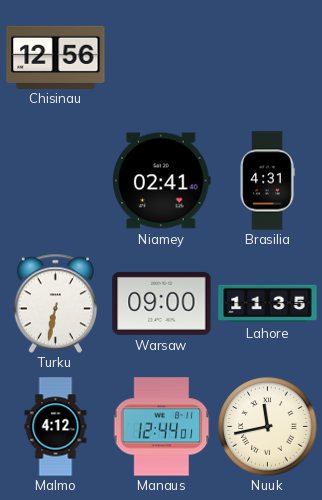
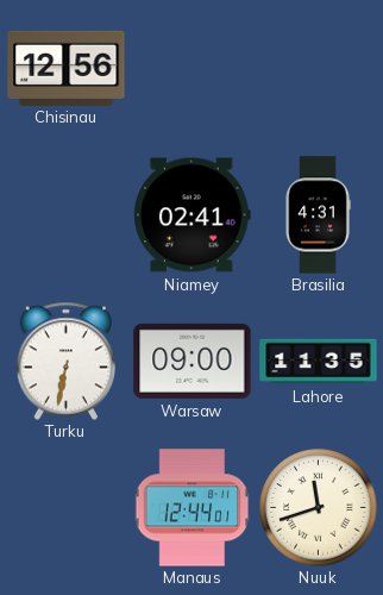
Malmo: 4:12 -> none
Nuuk: 11:43 -> 11:42
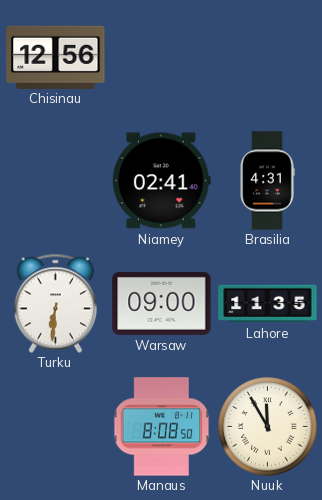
Turku: 6:32 -> 6:31
Manaus: 12:44 -> 8:08
Nuuk: 11:42 -> 11:55
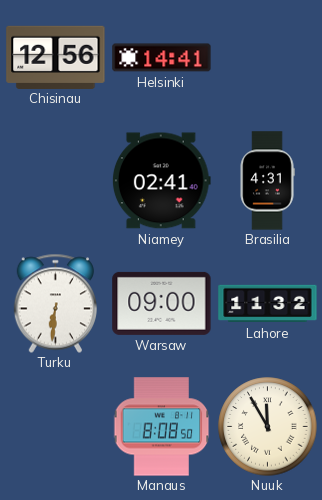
Helsinki: none -> 14:41
Lahore: 11:35 -> 11:32
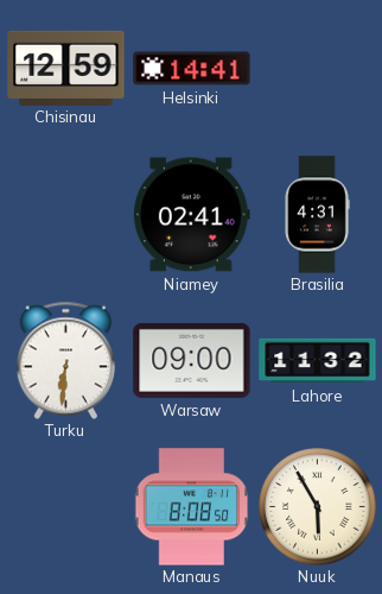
Chisinau: 12:56 -> 12:59
Nuuk: 11:55 -> 5:55
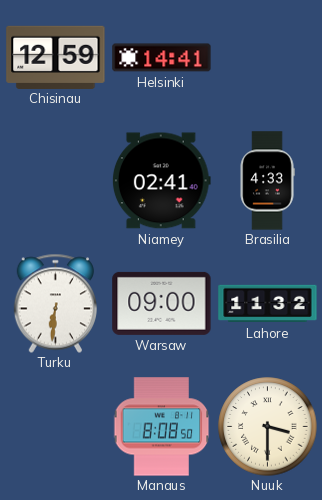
Brasilia: 4:31 -> 4:33
Nuuk: 5:55 -> 3:30
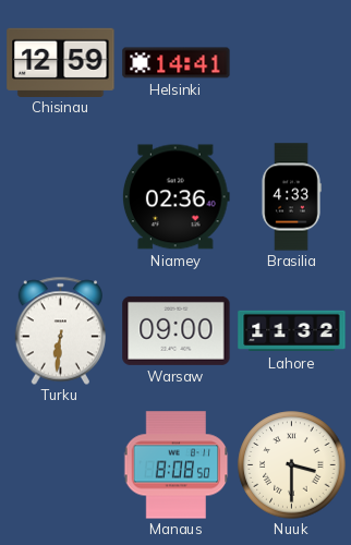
Niamey: 02:41 -> 02:36
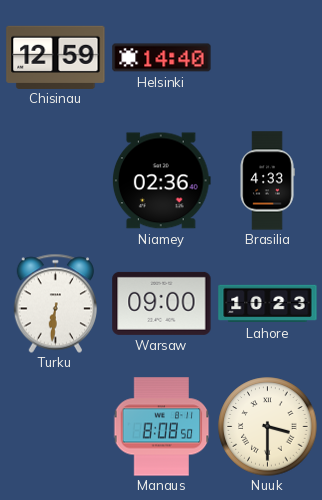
Helsinki: 14:41 -> 14:40
Lahore: 11:32 -> 10:23
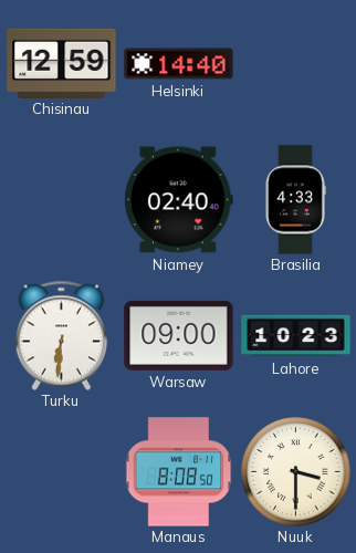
Niamey: 02:36 -> 02:40
